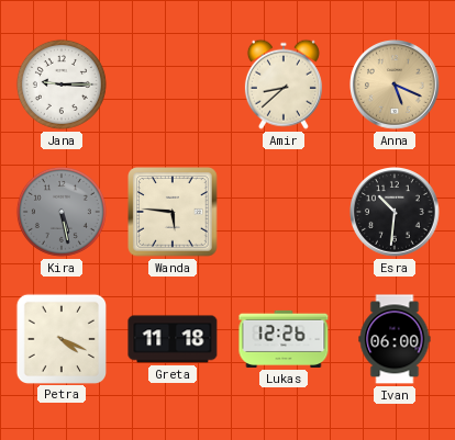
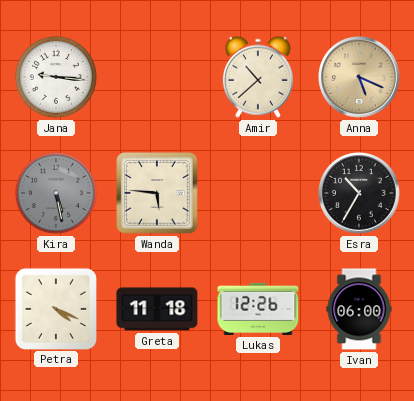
Jana: 9:15 -> 9:16
Amir: 8:38 -> 10:38
Esra: 10:31 -> 10:35
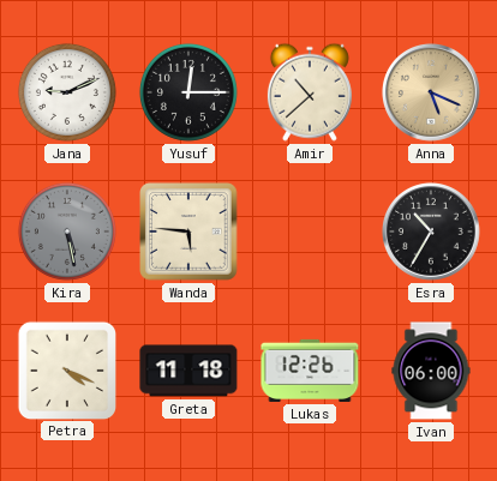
Jana: 9:16 -> 9:11
Yusuf: none -> 12:15
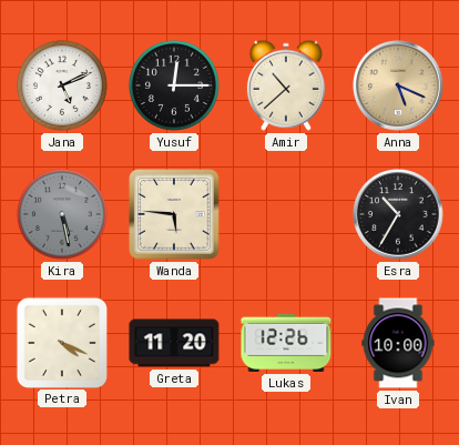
Jana: 9:11 -> 5:11
Greta: 11:18 -> 11:20
Ivan: 06:00 -> 10:00
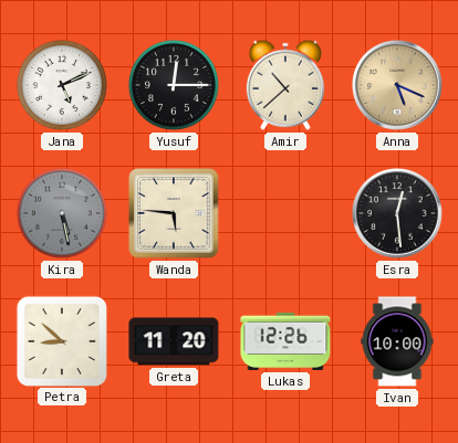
Esra: 10:35 -> 12:29
Petra: 4:19 -> 8:52
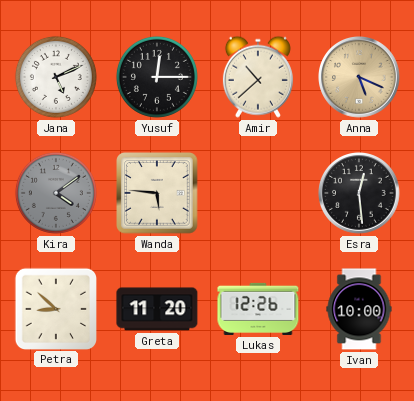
Kira: 5:28 -> 4:09
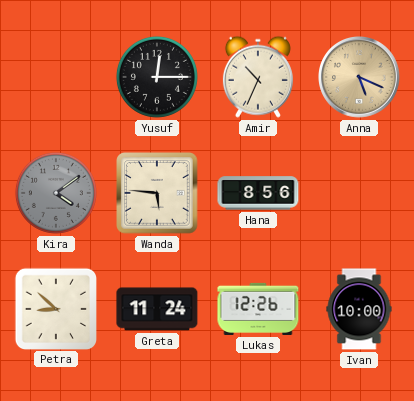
Jana: 5:11 -> none
Amir: 10:38 -> 10:34
Hana: none -> 8:56
Esra: 12:29 -> none
Greta: 11:20 -> 11:24
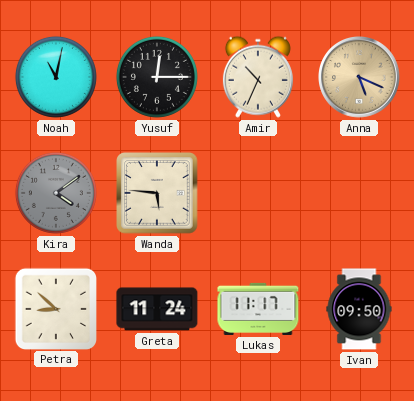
Noah: none -> 11:02
Hana: 8:56 -> none
Lukas: 12:26 -> 11:17
Ivan: 10:00 -> 09:50
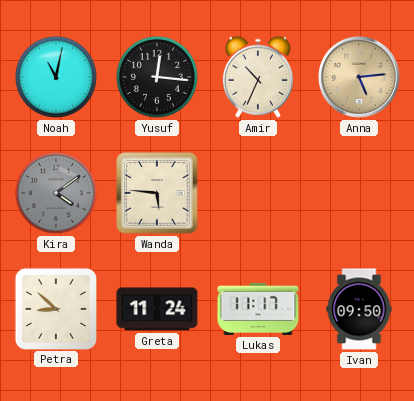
Yusuf: 12:15 -> 12:16
Anna: 5:19 -> 5:14
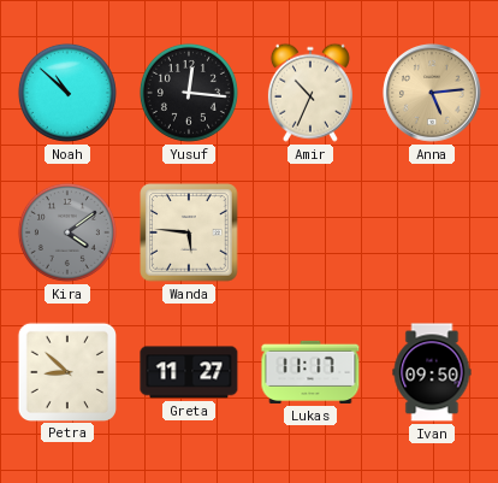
Noah: 11:02 -> 10:52
Greta: 11:24 -> 11:27
